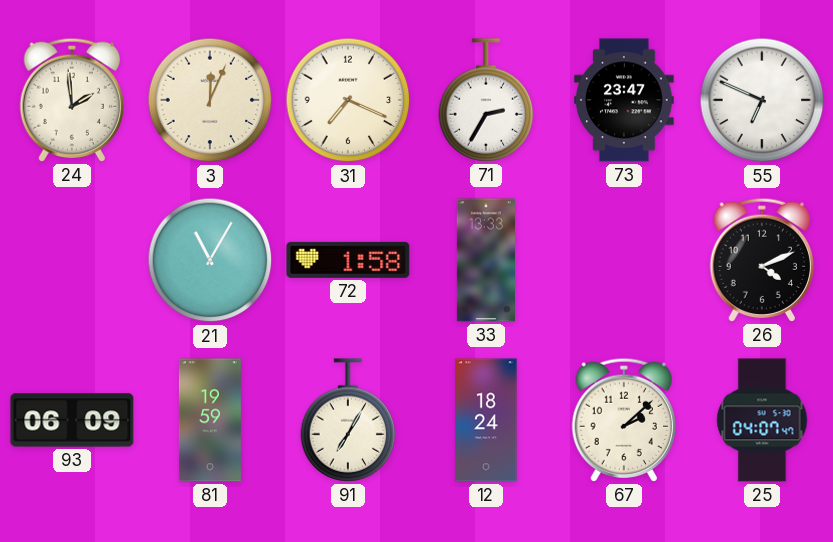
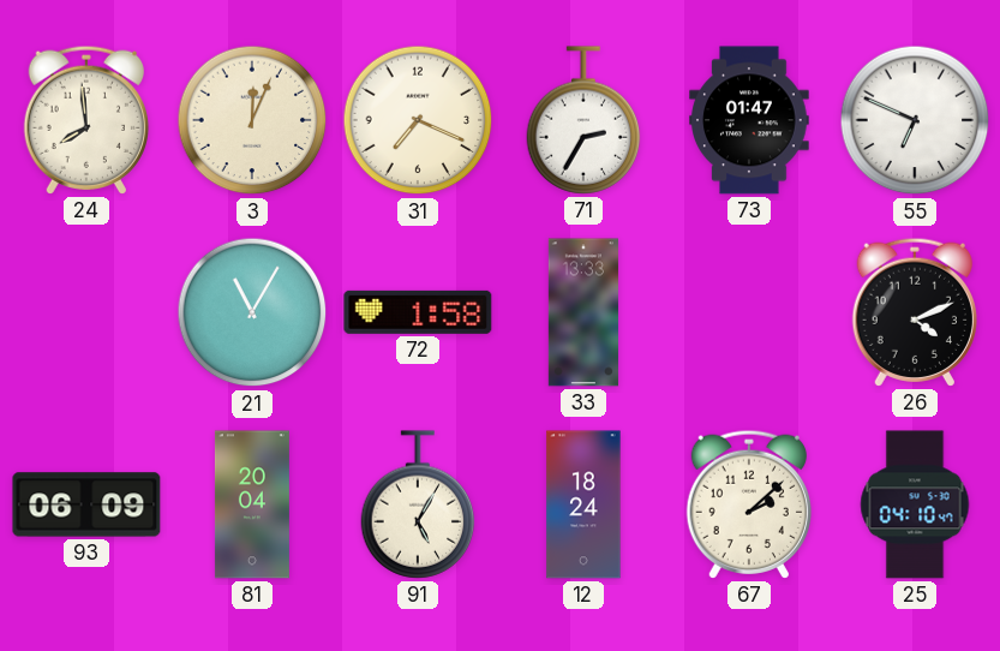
24: 1:59 -> 7:59
73: 23:47 -> 01:47
81: 19:59 -> 20:04
91: 7:05 -> 5:05
25: 04:07 -> 04:10
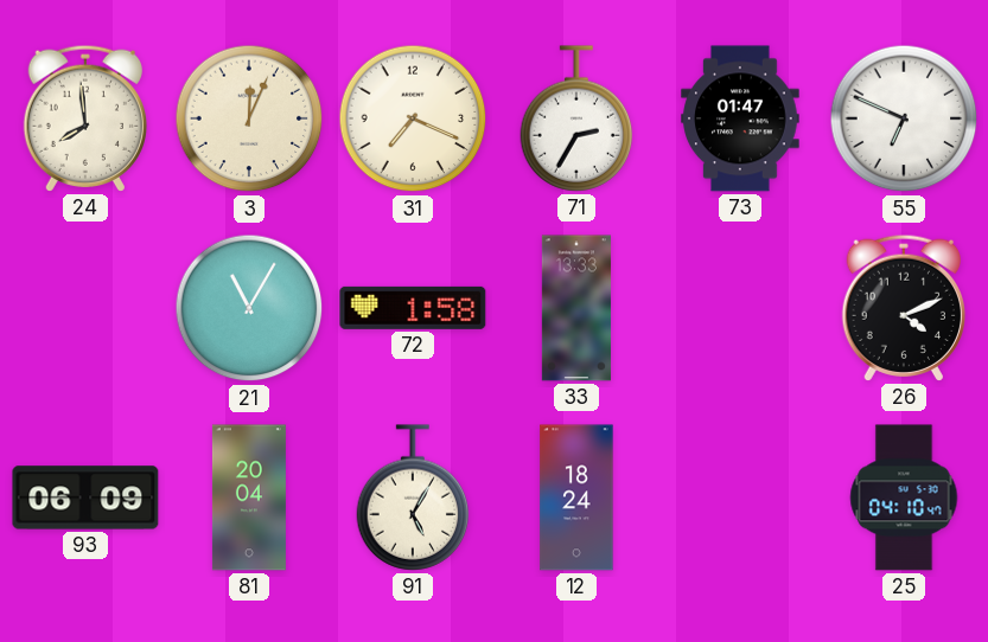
67: 2:08 -> none
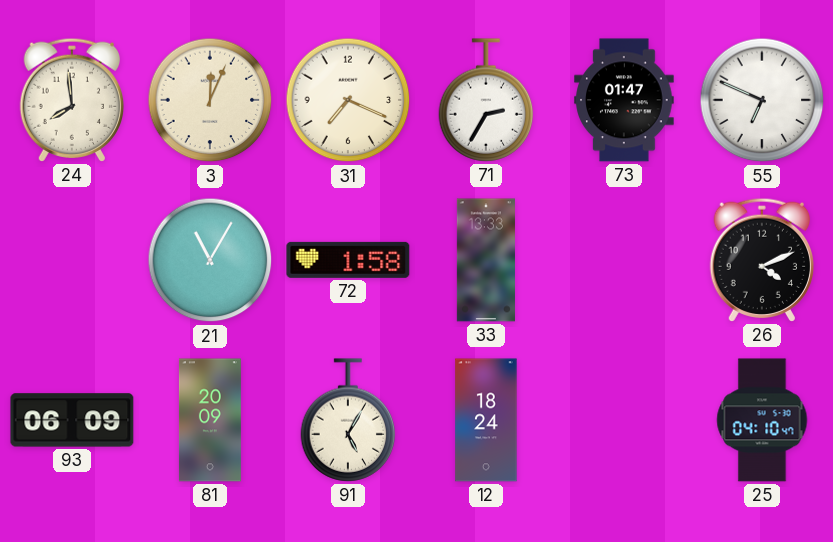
81: 20:04 -> 20:09
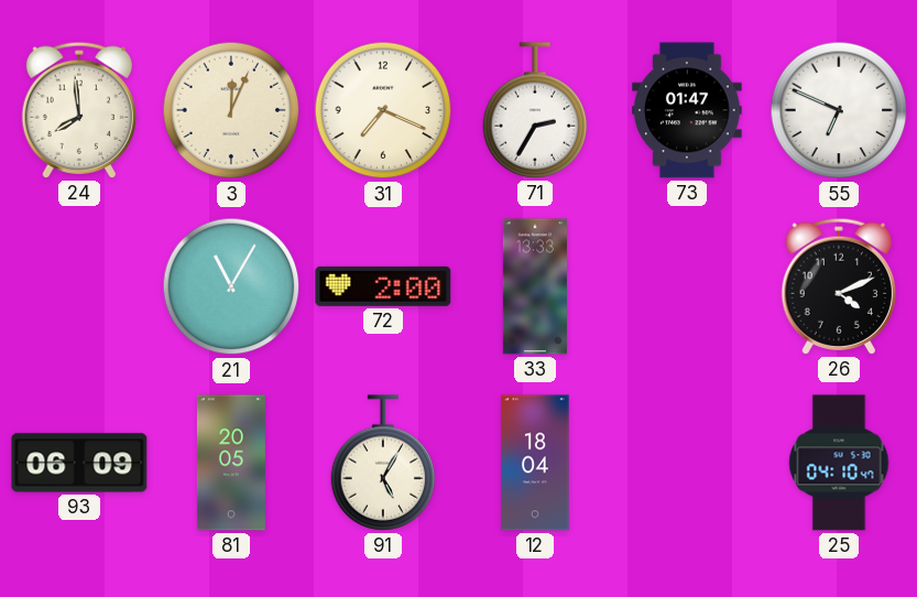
72: 1:58 -> 2:00
81: 20:09 -> 20:05
12: 18:24 -> 18:04
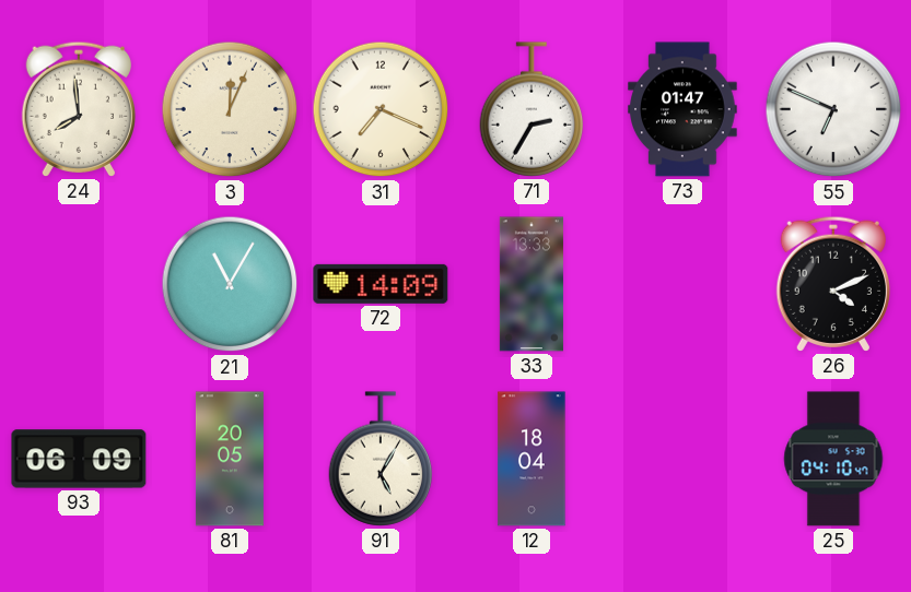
72: 2:00 -> 14:09
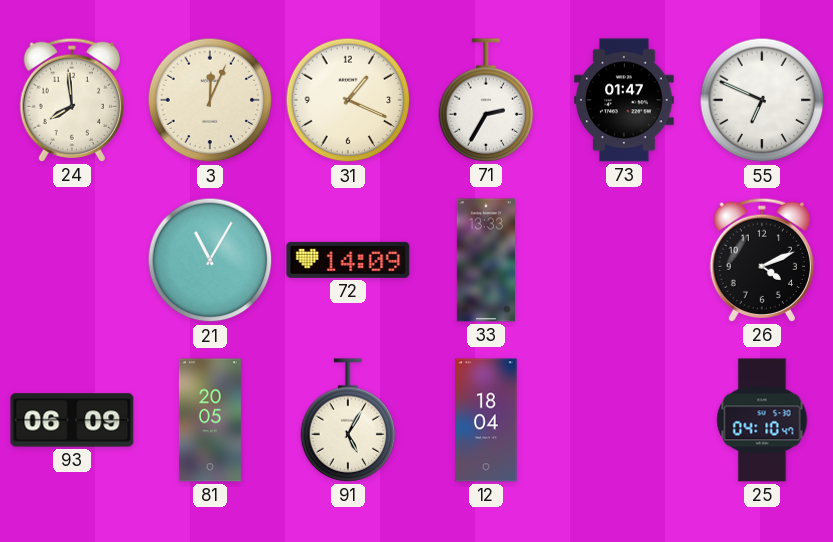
31: 7:19 -> 1:19
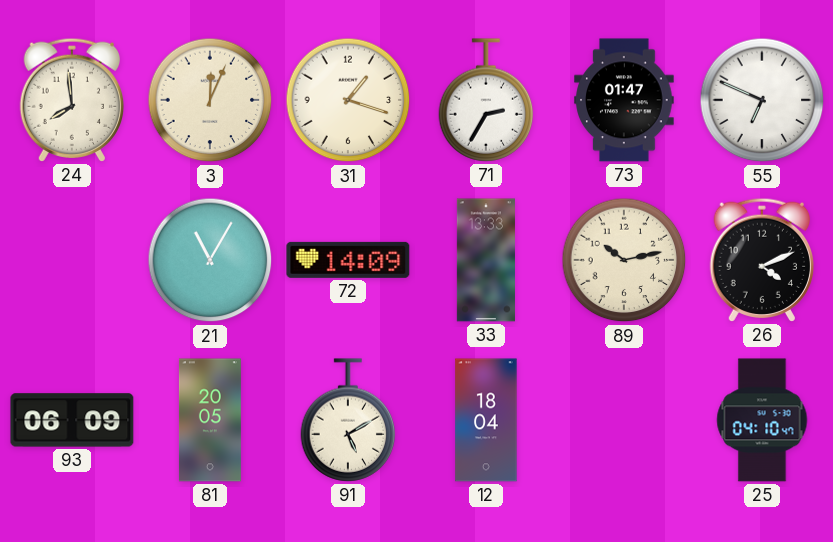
31: 1:19 -> 1:18
89: none -> 10:13
91: 5:05 -> 5:10
